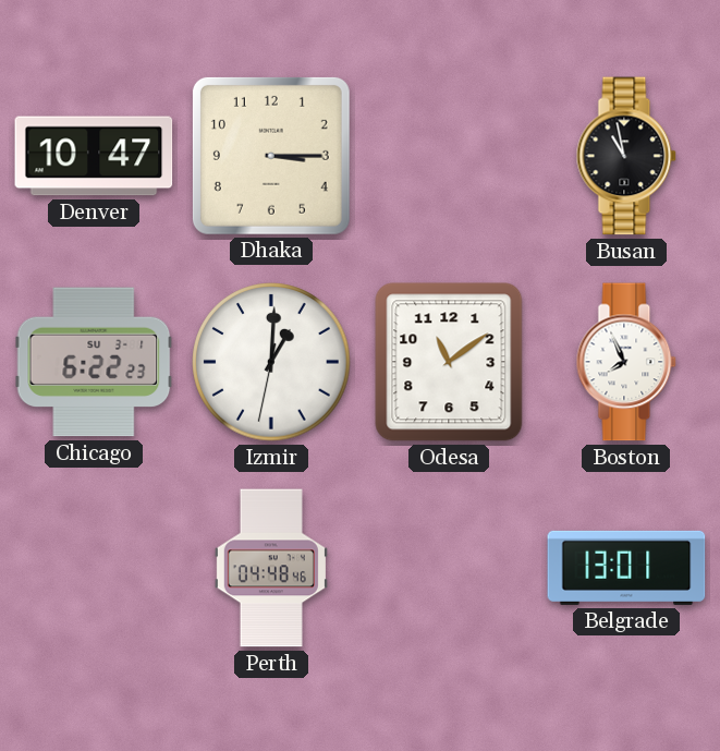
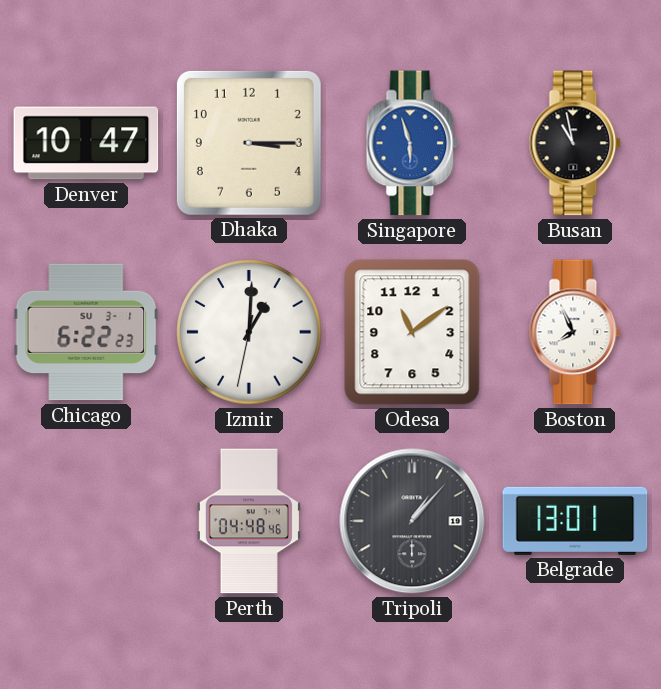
Singapore: none -> 5:57
Tripoli: none -> 1:07
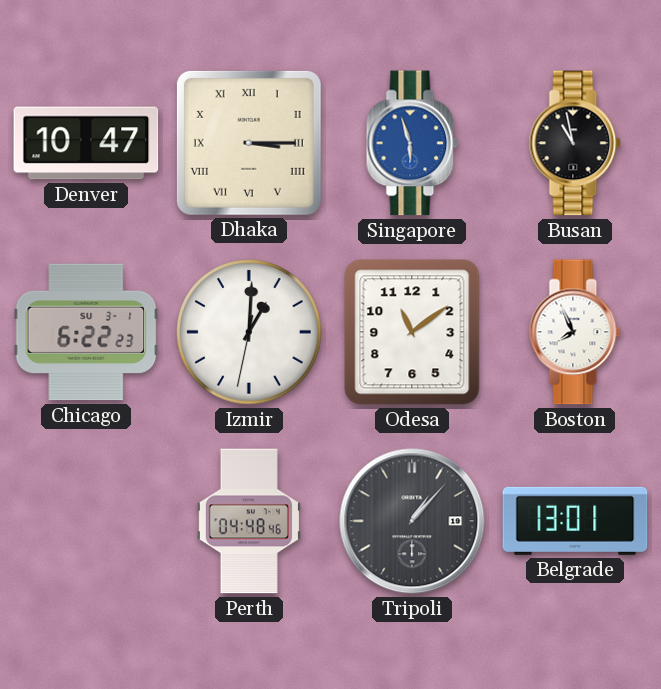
Dhaka numerals: Arabic -> Roman
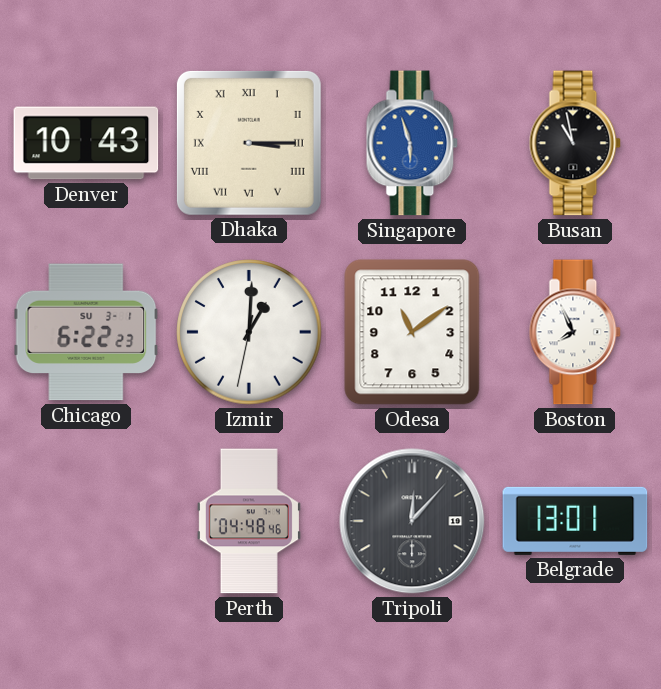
Denver: 10:47 -> 10:43
Tripoli: 1:07 -> 12:07
